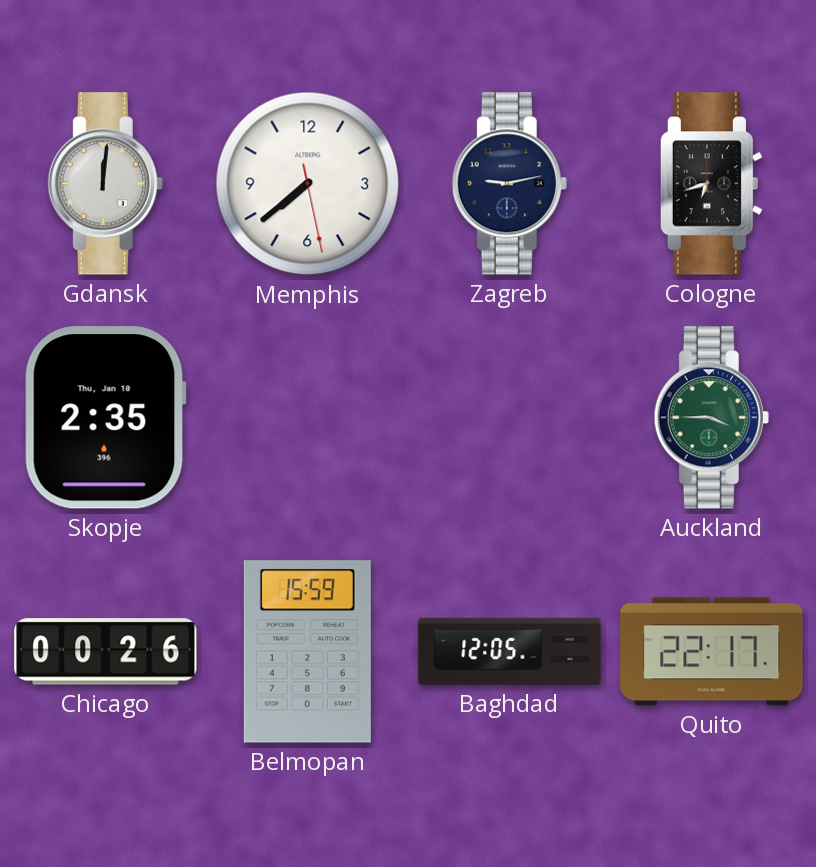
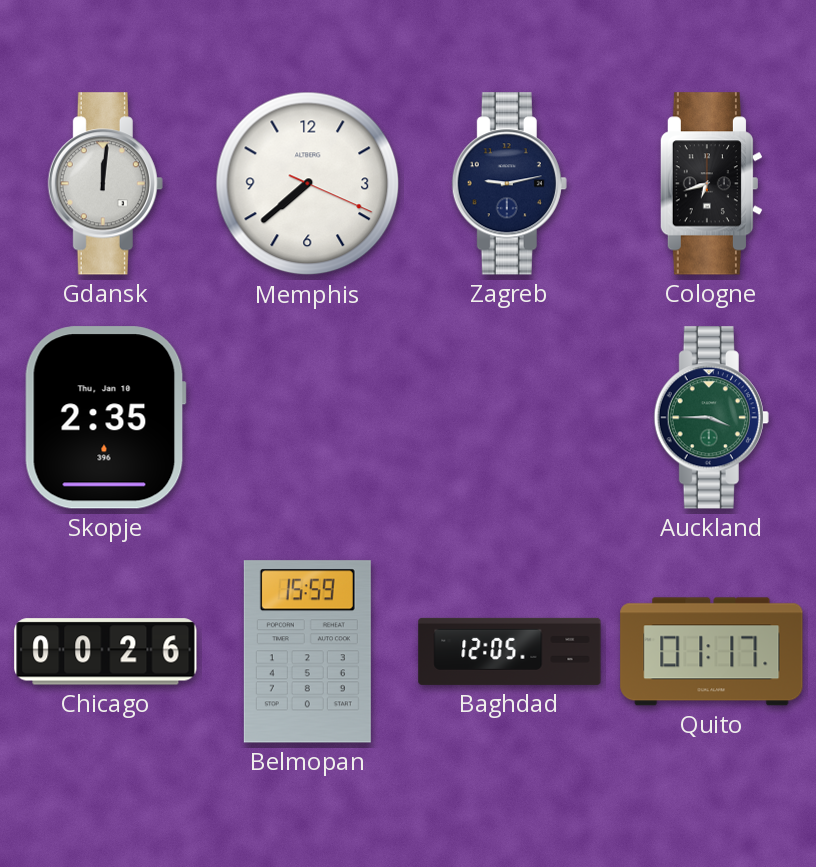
Memphis: 7:38:28 -> 7:38:19
Quito: 22:17 -> 01:17
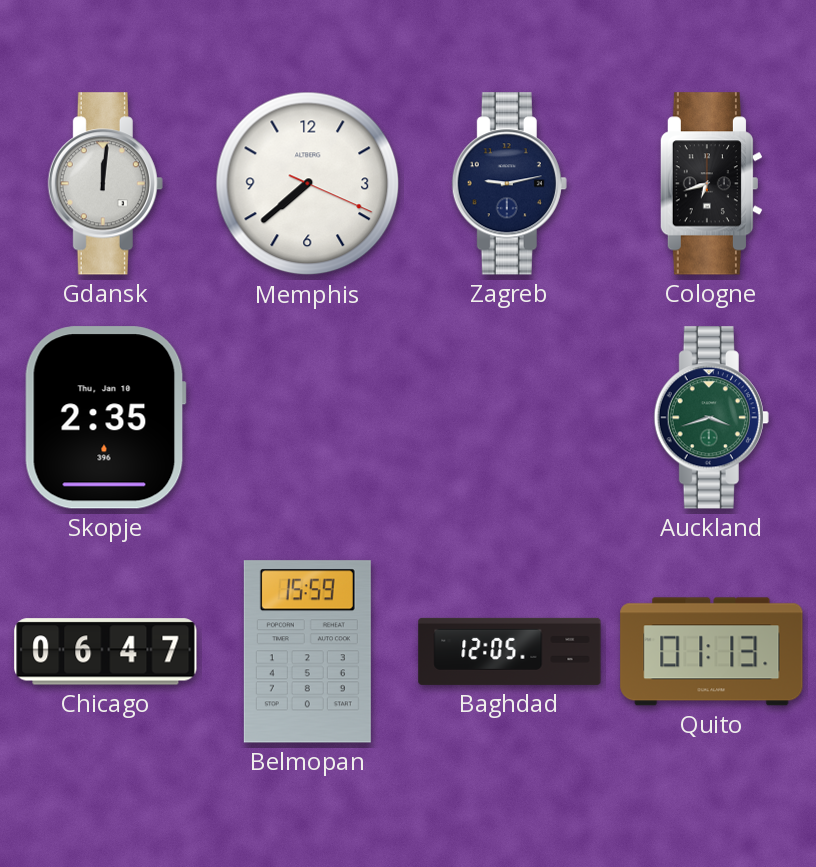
Auckland: 3:45 -> 3:42
Chicago: 00:26 -> 06:47
Quito: 01:17 -> 01:13
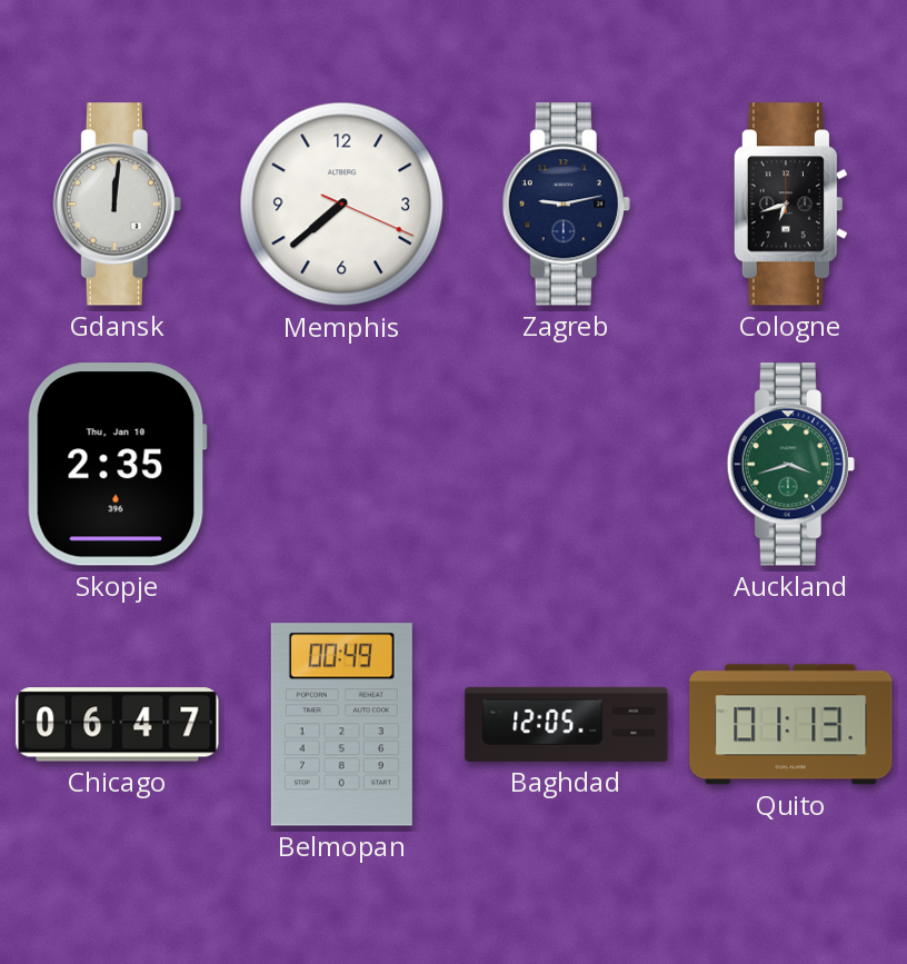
Belmopan: 15:59 -> 00:49
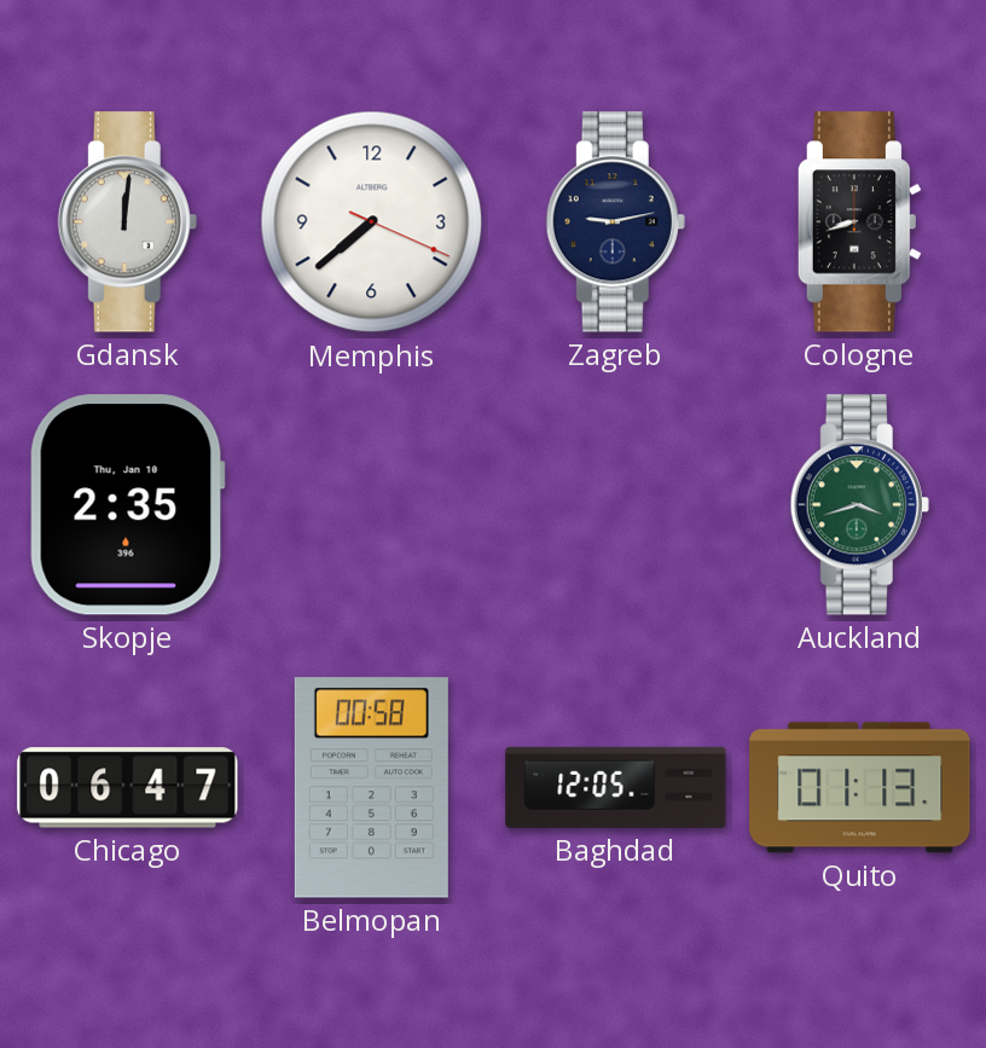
Cologne: 6:42 -> 8:42
Belmopan: 00:49 -> 00:58
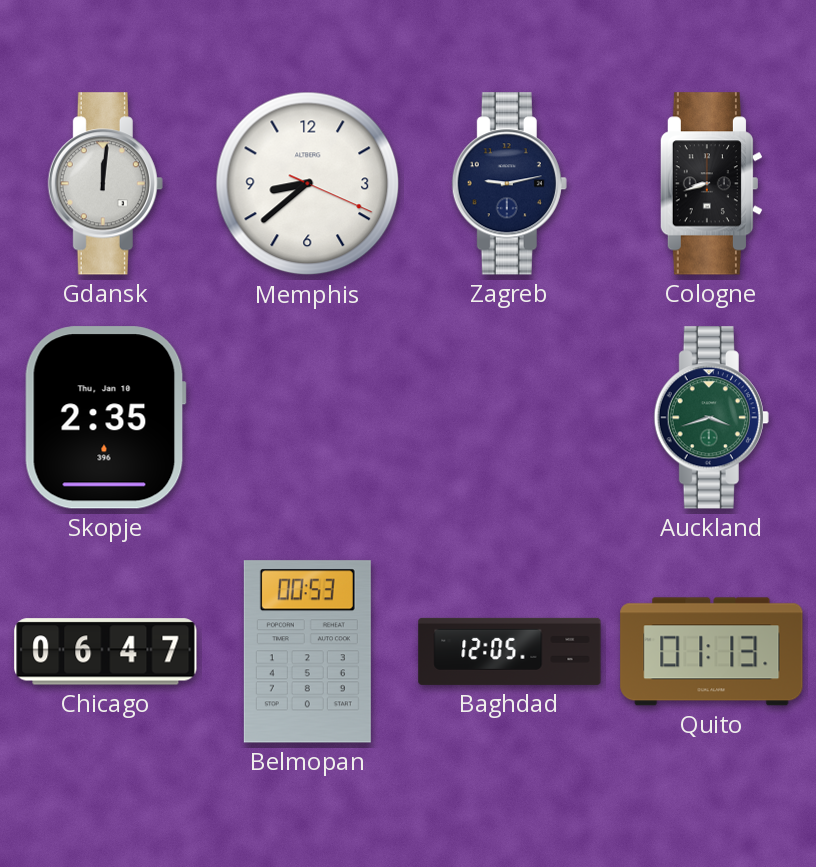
Memphis: 7:38 -> 8:38
Belmopan: 00:58 -> 00:53
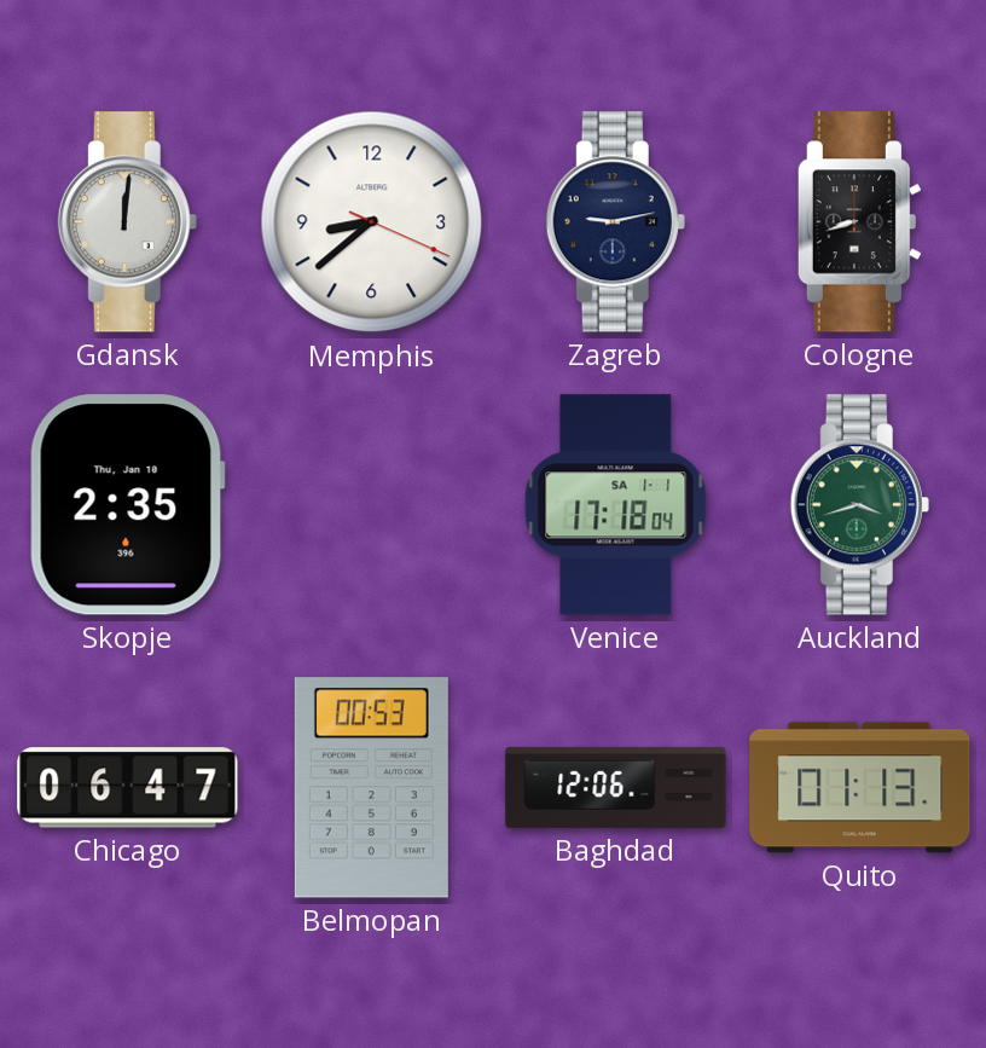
Venice: none -> 17:18
Baghdad: 12:05 -> 12:06
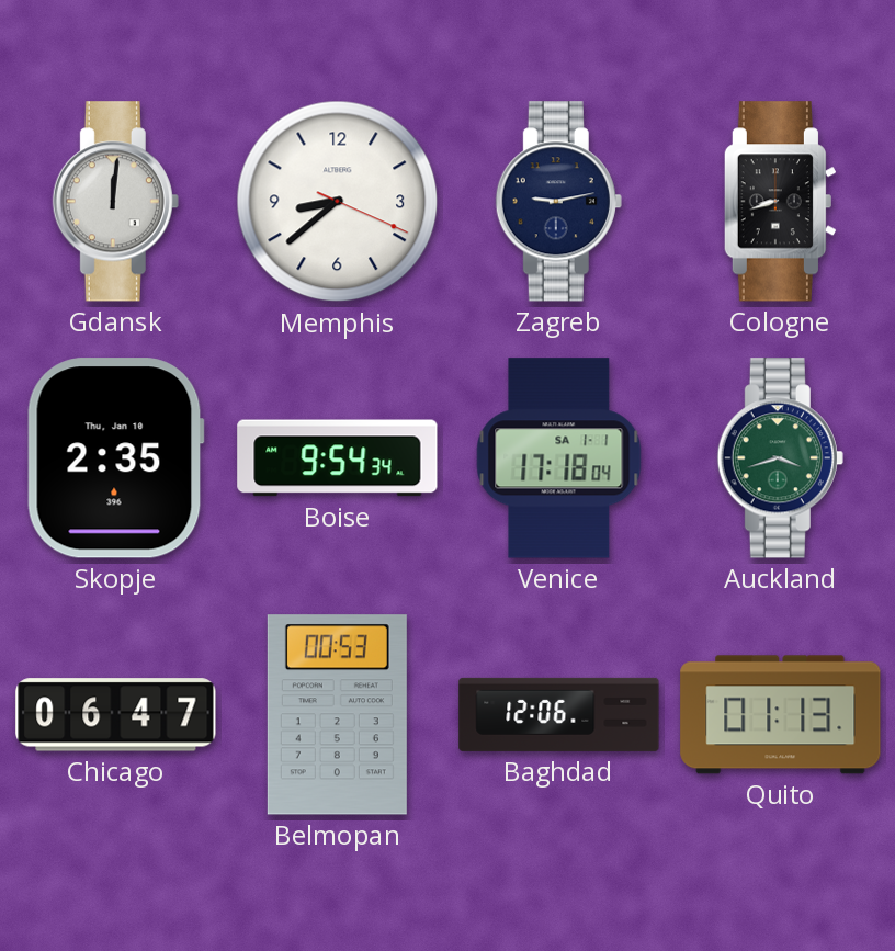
Boise: none -> 9:54
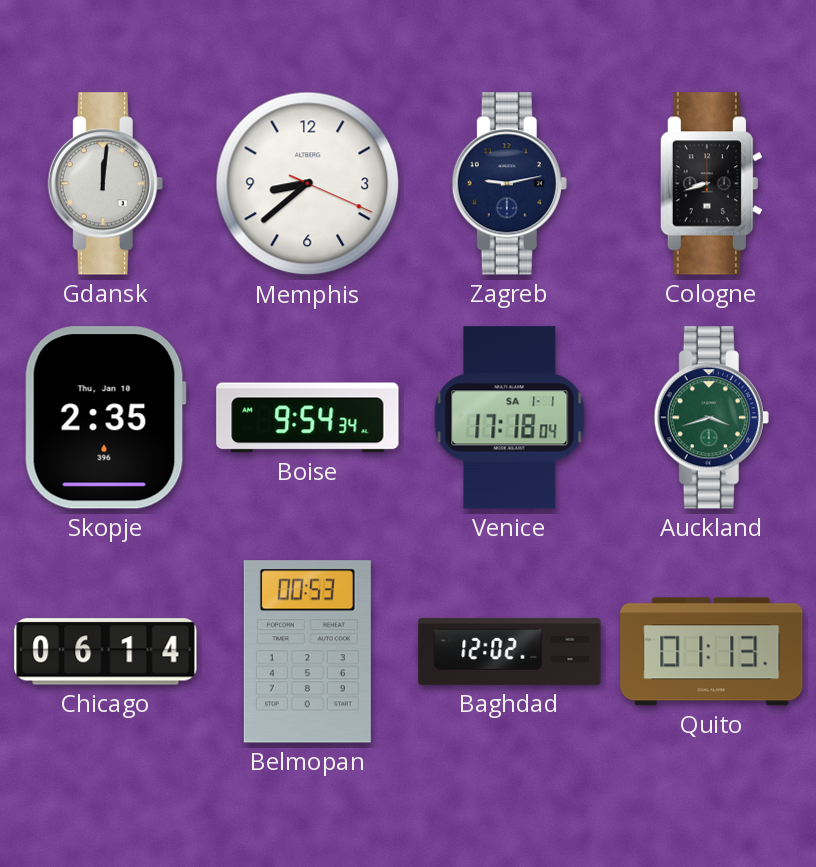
Chicago: 06:47 -> 06:14
Baghdad: 12:06 -> 12:02
